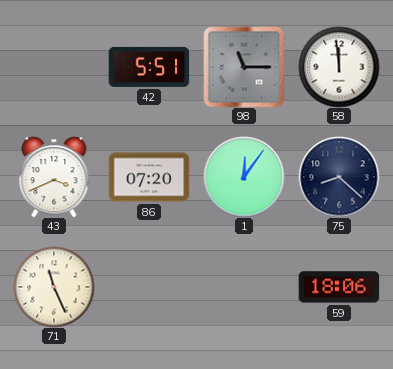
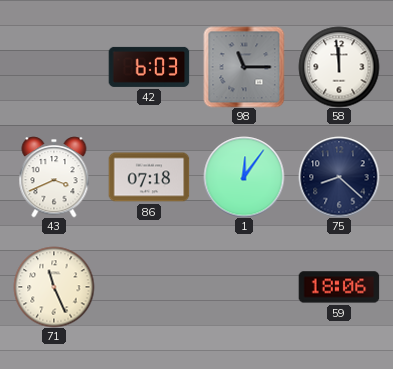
42: 5:51 -> 6:03
86: 07:20 -> 07:18
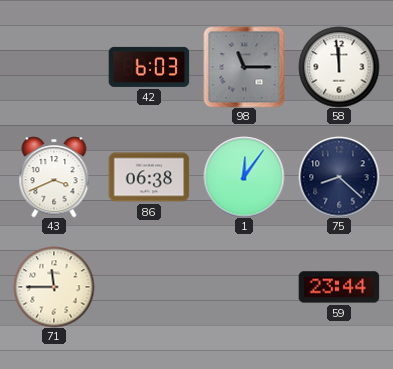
86: 07:18 -> 06:38
71: 11:26 -> 11:45
59: 18:06 -> 23:44
